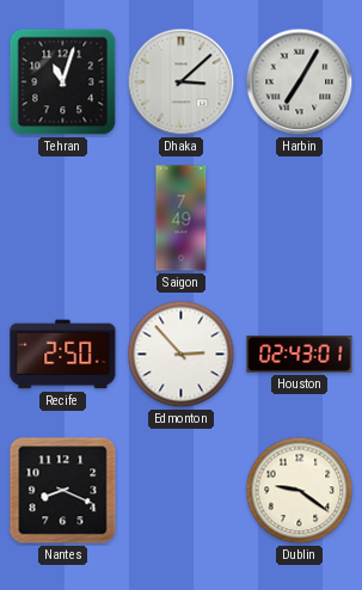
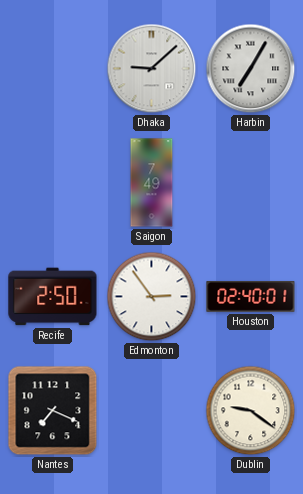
Tehran: 11:03 -> none
Dhaka: 3:08 -> 9:08
Edmonton: 2:53 -> 2:54
Houston: 02:43 -> 02:40
Nantes: 8:19 -> 7:19
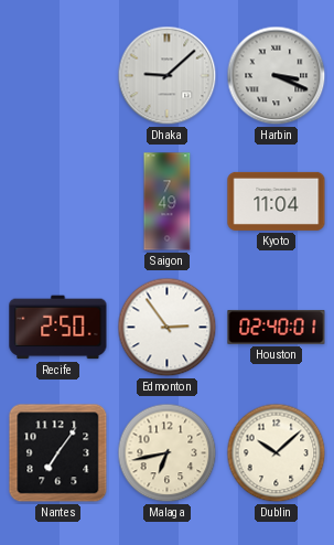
Harbin: 7:05 -> 3:19
Kyoto: none -> 11:04
Nantes: 7:19 -> 7:06
Malaga: none -> 6:43
Dublin: 9:21 -> 10:08
